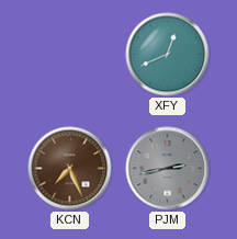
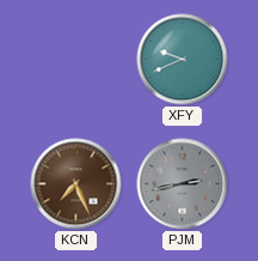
XFY: 12:41 -> 9:41
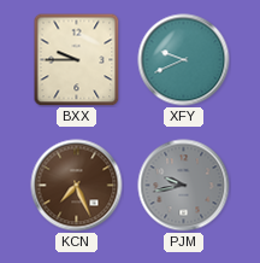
BXX: none -> 9:45
PJM: 2:43 -> 9:43
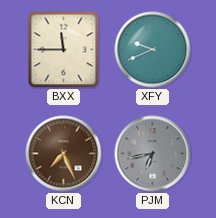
BXX: 9:45 -> 11:45
PJM: 9:43 -> 6:43
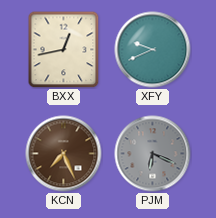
BXX: 11:45 -> 12:43
PJM: 6:43 -> 6:19
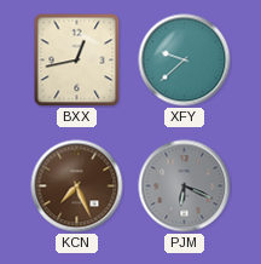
XFY: 9:41 -> 9:38
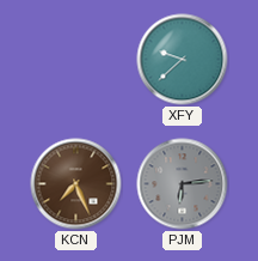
BXX: 12:43 -> none
PJM: 6:19 -> 6:14
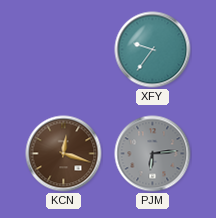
XFY: 9:38 -> 9:36
KCN: 7:26 -> 12:18
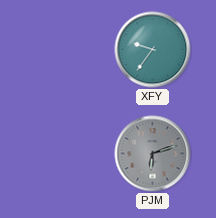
KCN: 12:18 -> none
PJM: 6:14 -> 6:12
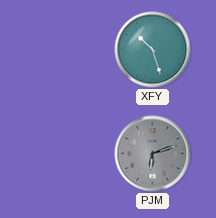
XFY: 9:36 -> 10:27
